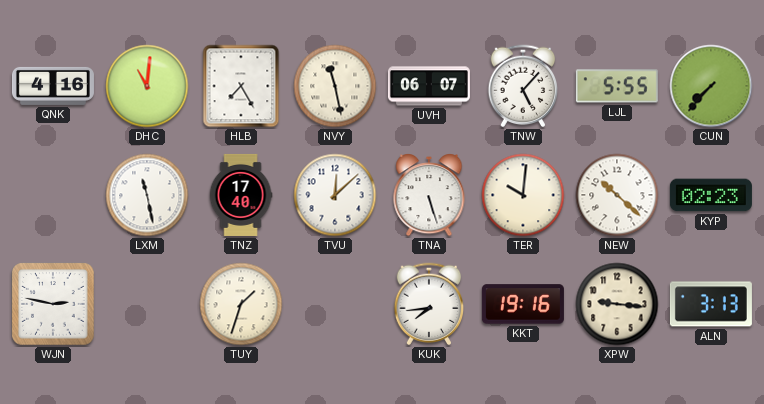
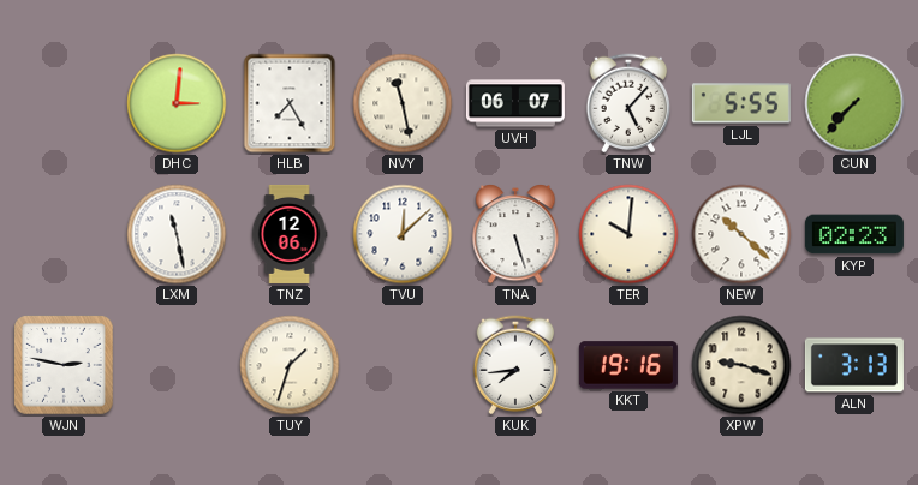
QNK: 4:16 -> none
DHC: 11:01 -> 3:01
TNZ: 17:40 -> 12:06
XPW: 9:16 -> 9:18
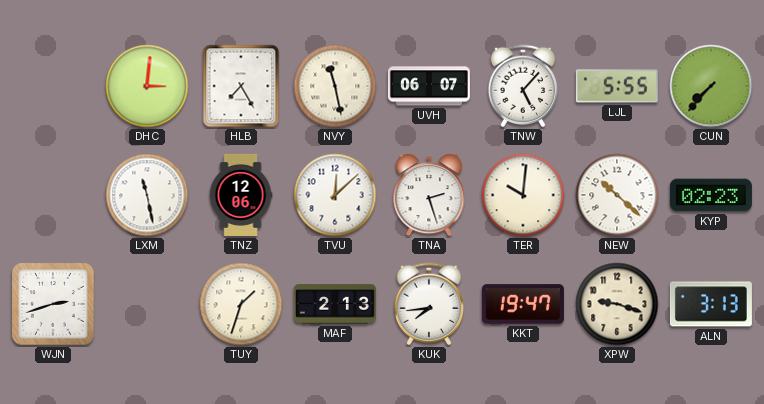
TNA: 5:27 -> 2:27
WJN: 2:47 -> 2:42
MAF: none -> 2:13
KKT: 19:16 -> 19:47
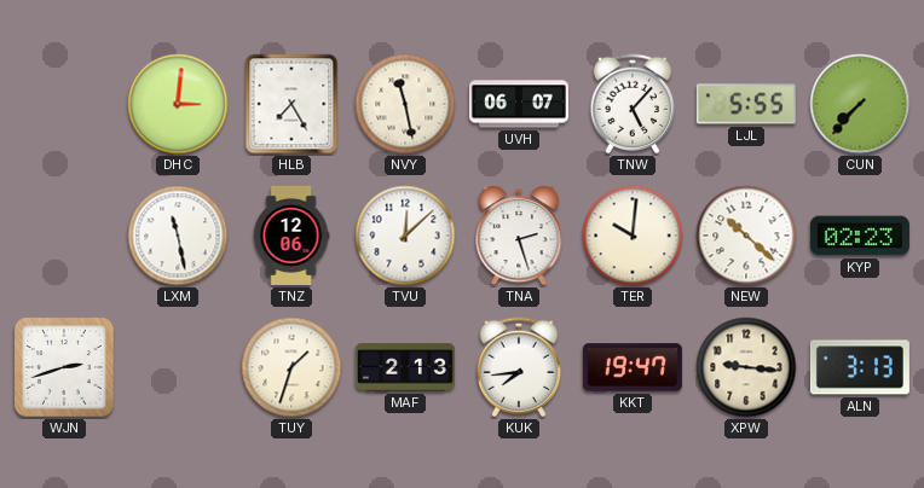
XPW: 9:18 -> 9:16
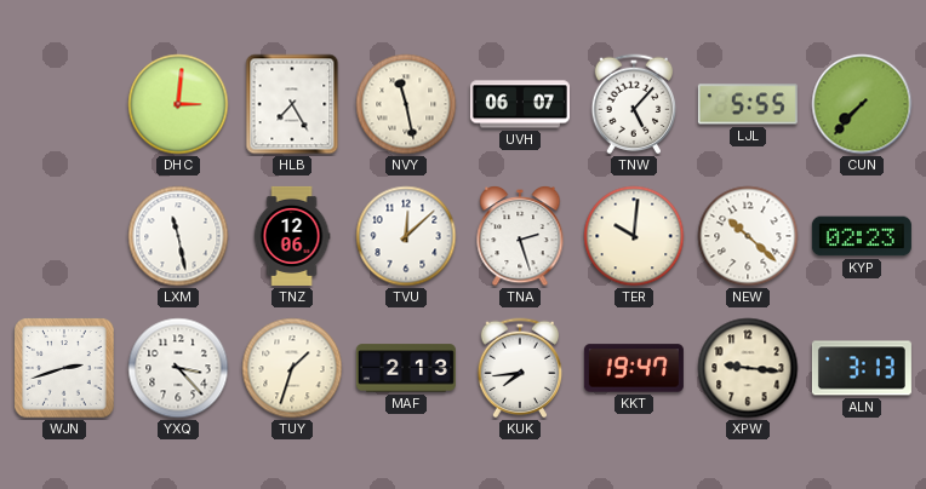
YXQ: none -> 3:23
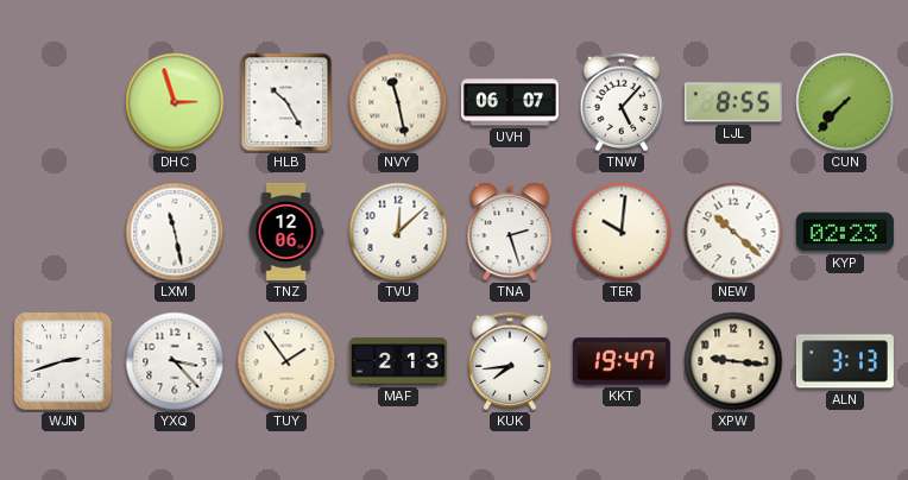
DHC: 3:01 -> 2:57
HLB: 7:25 -> 10:25
LJL: 5:55 -> 8:55
TUY: 1:33 -> 1:54
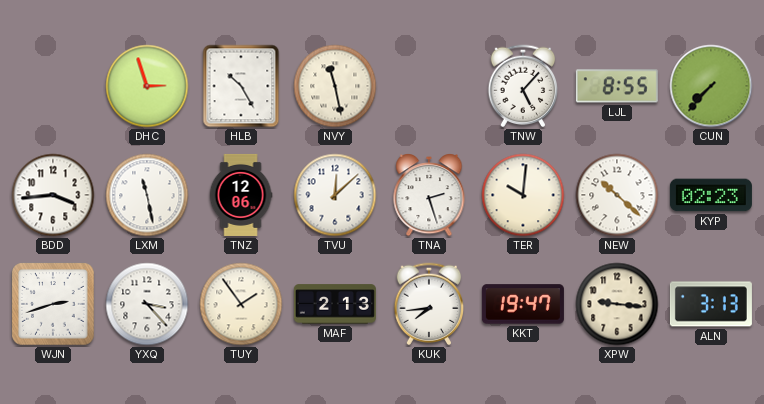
UVH: 06:07 -> none
BDD: none -> 3:44
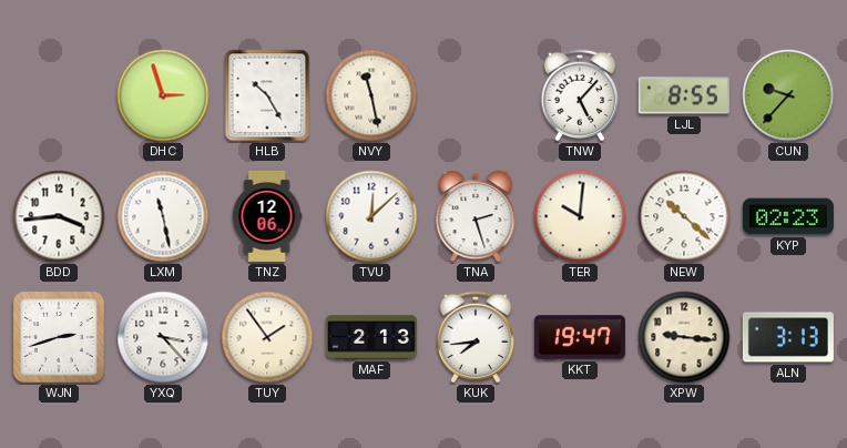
CUN: 7:37 -> 9:37
